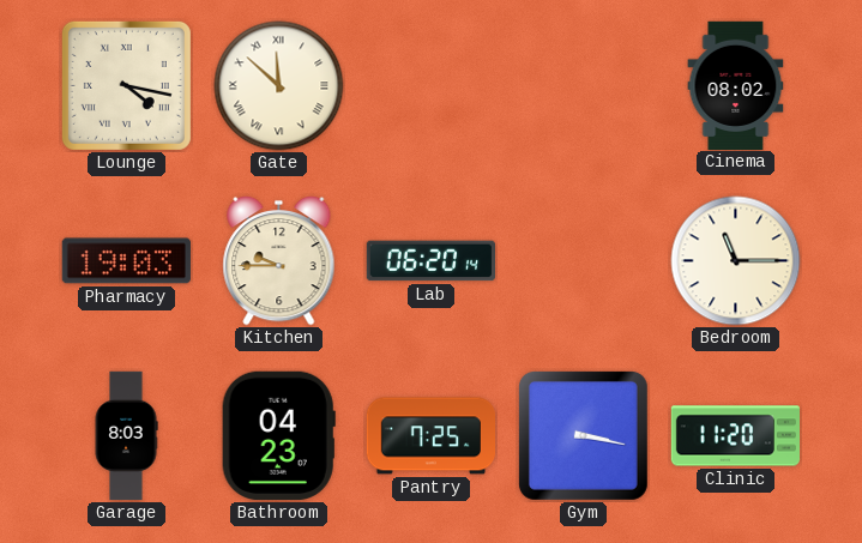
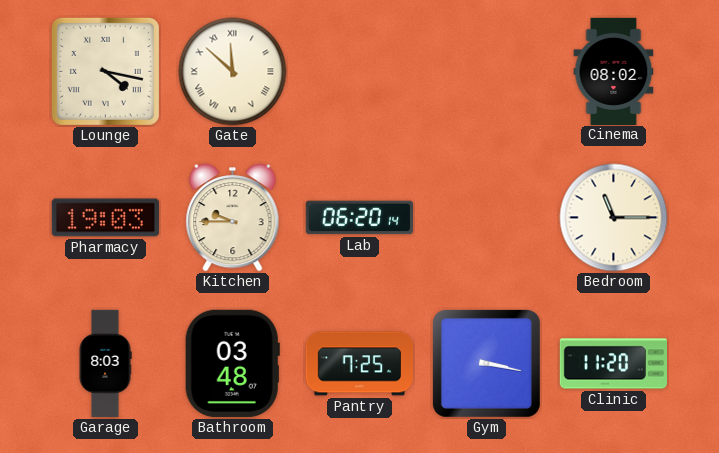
Bathroom: 04:23 -> 03:48
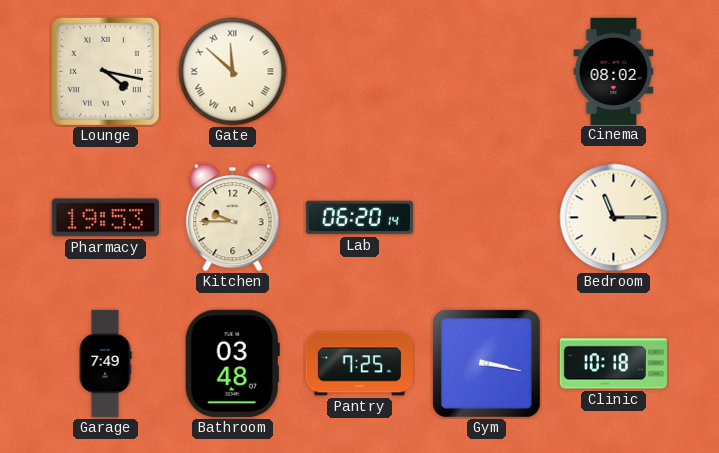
Pharmacy: 19:03 -> 19:53
Garage: 8:03 -> 7:49
Clinic: 11:20 -> 10:18
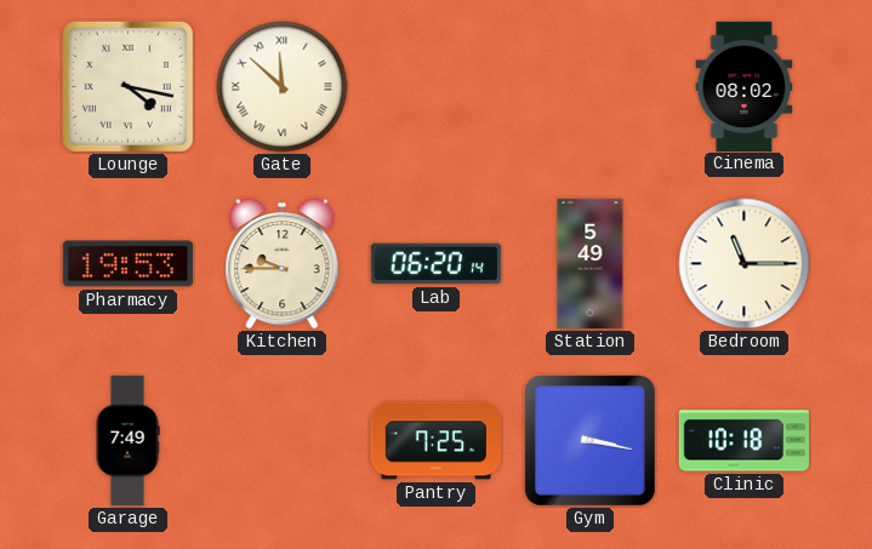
Station: none -> 5:49
Bathroom: 03:48 -> none
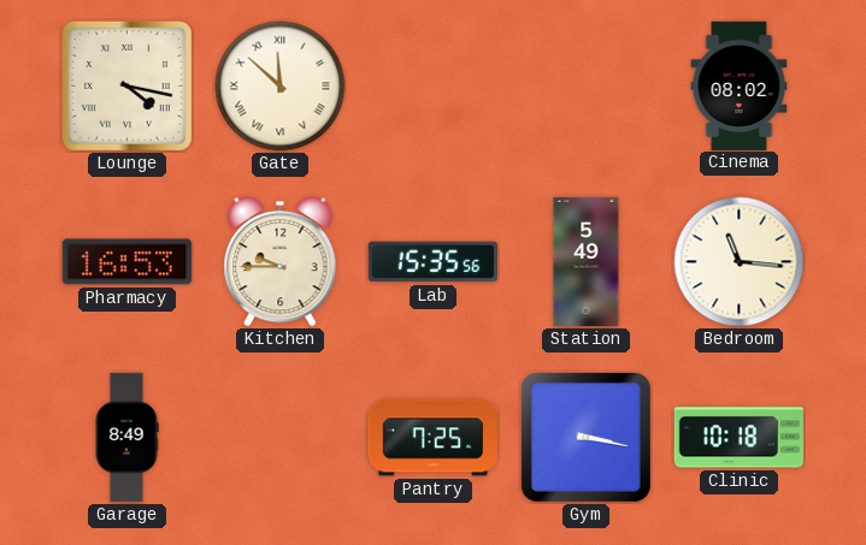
Pharmacy: 19:53 -> 16:53
Lab: 06:20 -> 15:35
Bedroom: 11:15 -> 11:16
Garage: 7:49 -> 8:49
